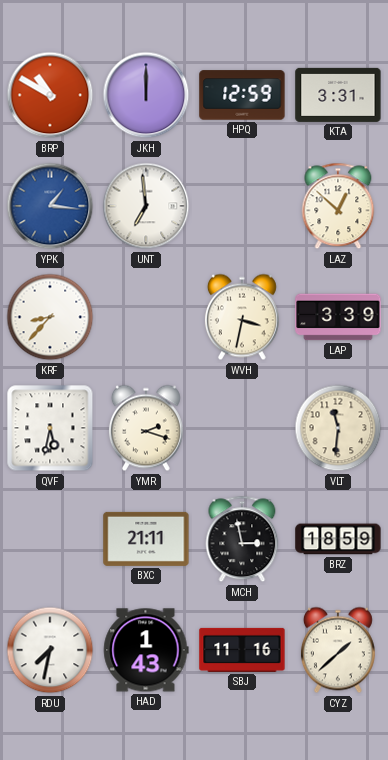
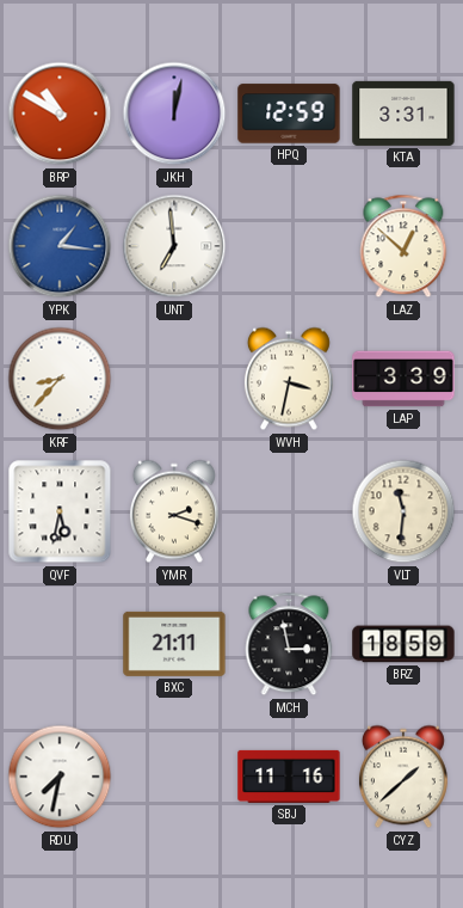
JKH: 12:00 -> 12:02
HAD: 1:43 -> none
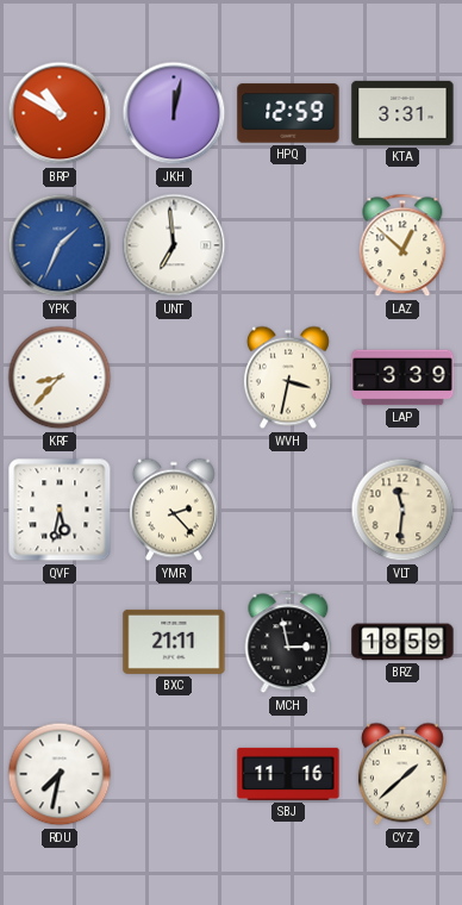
YPK: 1:16 -> 1:34
YMR: 2:18 -> 2:23
